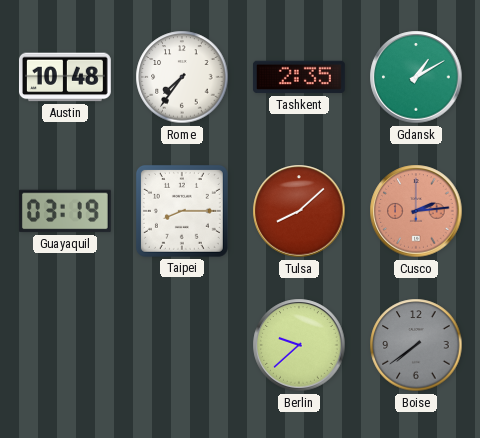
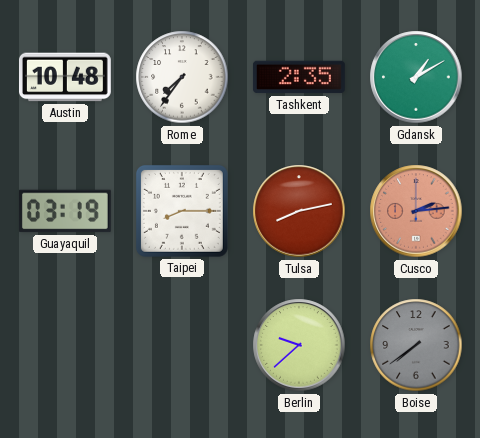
Tulsa: 8:08 -> 8:13
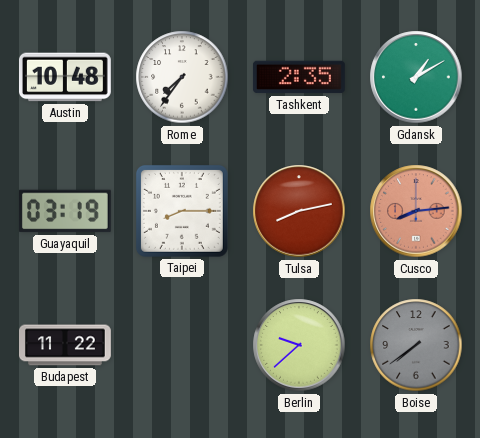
Cusco: 2:14 -> 8:14
Budapest: none -> 11:22
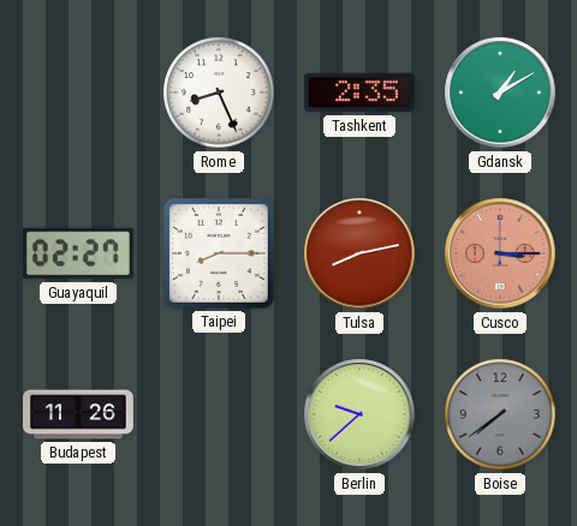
Austin: 10:48 -> none
Rome: 7:36 -> 8:26
Guayaquil: 03:19 -> 02:27
Cusco: 8:14 -> 3:15
Budapest: 11:22 -> 11:26
